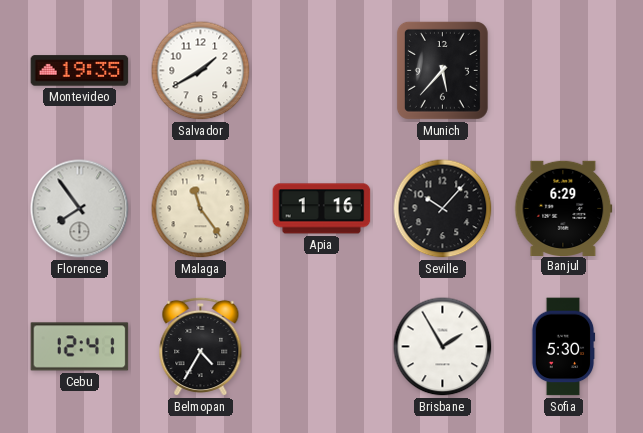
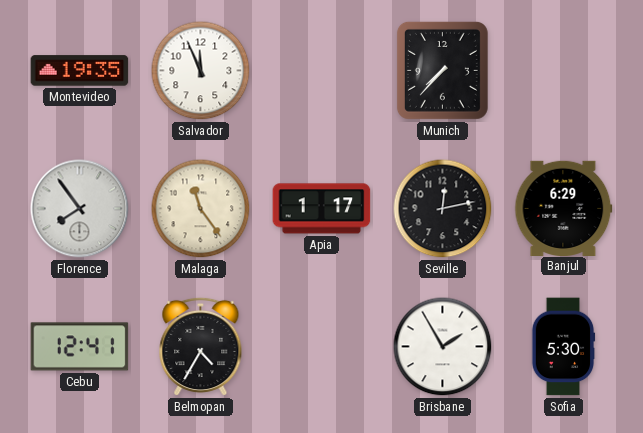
Salvador: 1:40 -> 11:56
Munich: 5:37 -> 7:37
Apia: 1:16 -> 1:17
Seville: 10:07 -> 12:13
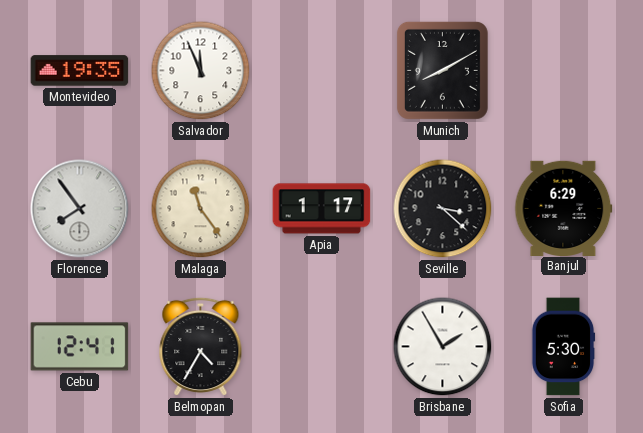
Munich: 7:37 -> 8:10
Seville: 12:13 -> 3:22
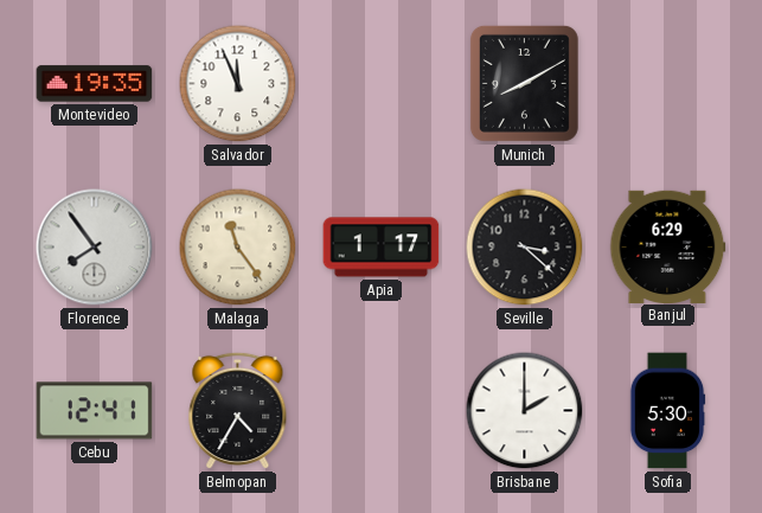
Brisbane: 1:55 -> 2:00
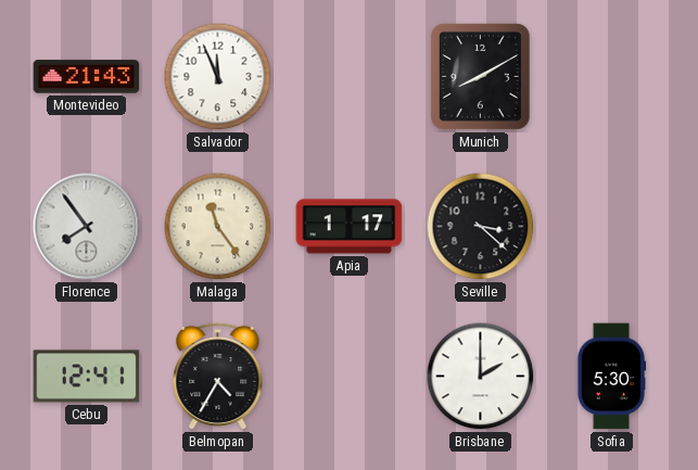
Montevideo: 19:35 -> 21:43
Banjul: 6:29 -> none
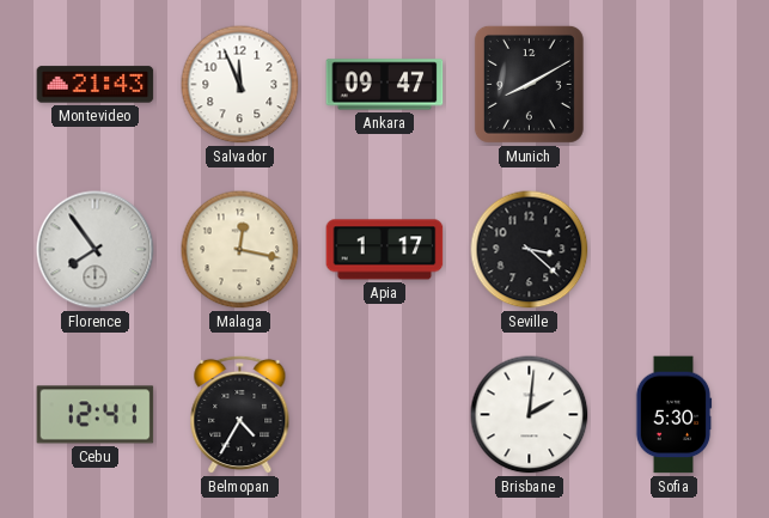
Ankara: none -> 09:47
Malaga: 11:24 -> 12:17
Brisbane: 2:00 -> 2:01
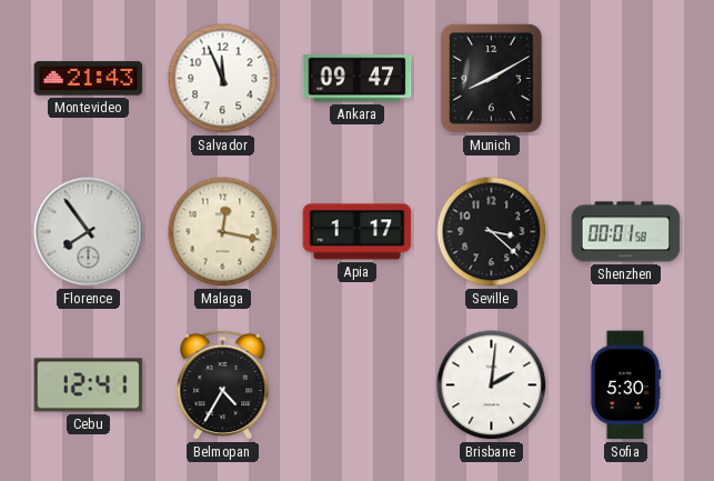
Shenzhen: none -> 00:01
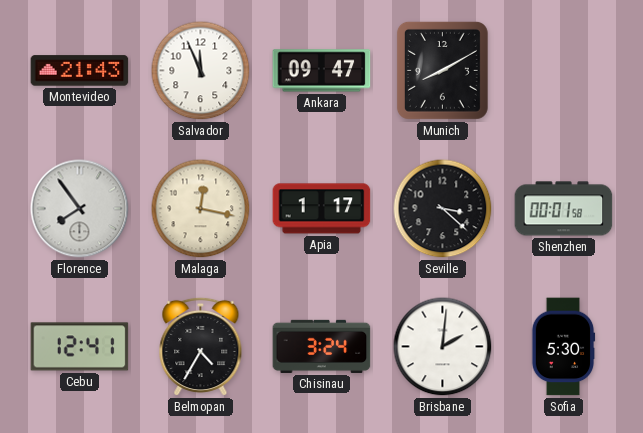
Chisinau: none -> 3:24
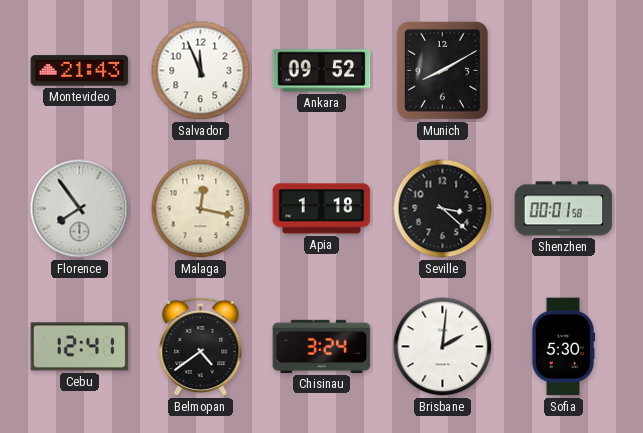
Ankara: 09:47 -> 09:52
Apia: 1:17 -> 1:18
Belmopan: 4:35 -> 4:39
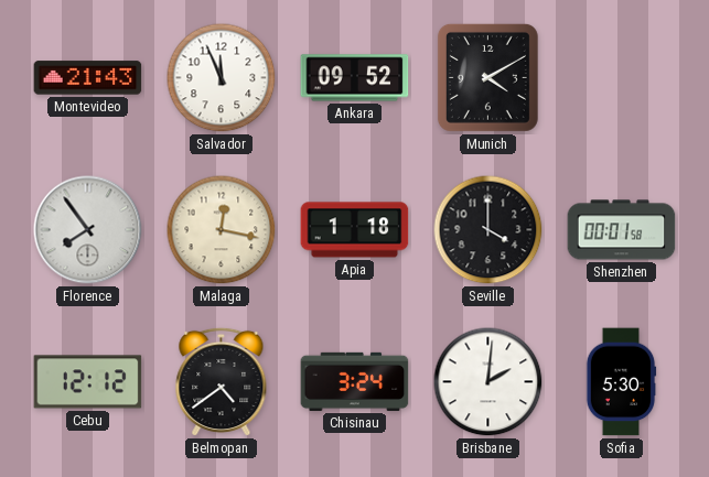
Munich: 8:10 -> 4:10
Seville: 3:22 -> 4:00
Cebu: 12:41 -> 12:12
